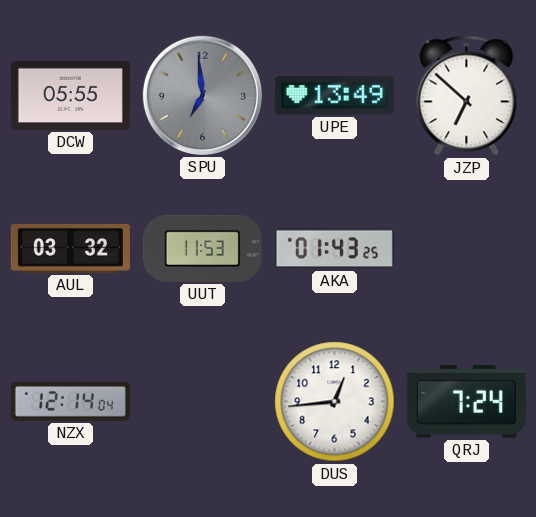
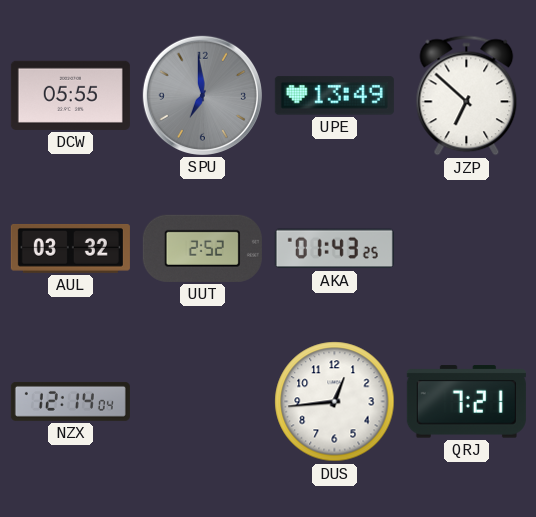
UUT: 11:53 -> 2:52
QRJ: 7:24 -> 7:21
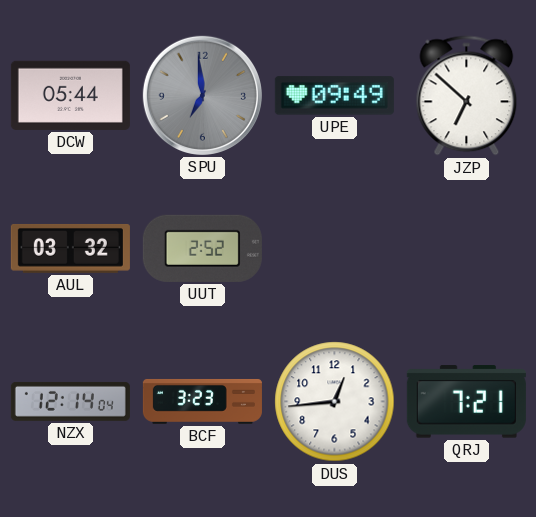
DCW: 05:55 -> 05:44
UPE: 13:49 -> 09:49
AKA: 01:43 -> none
BCF: none -> 3:23
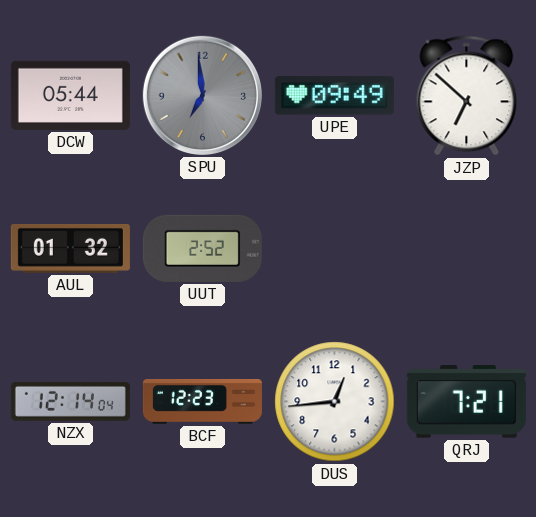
AUL: 03:32 -> 01:32
BCF: 3:23 -> 12:23
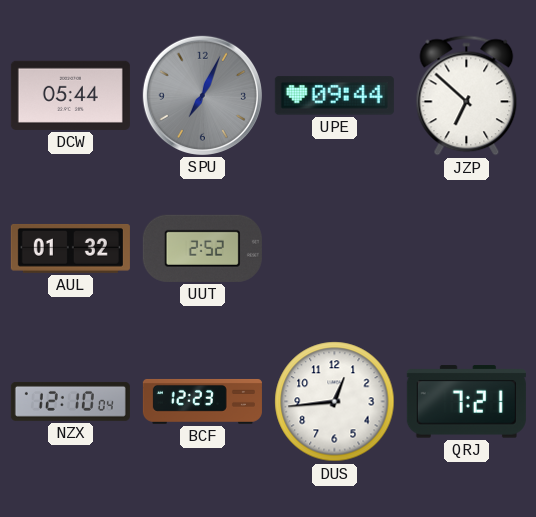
SPU: 6:59 -> 7:04
UPE: 09:49 -> 09:44
NZX: 12:14 -> 12:10
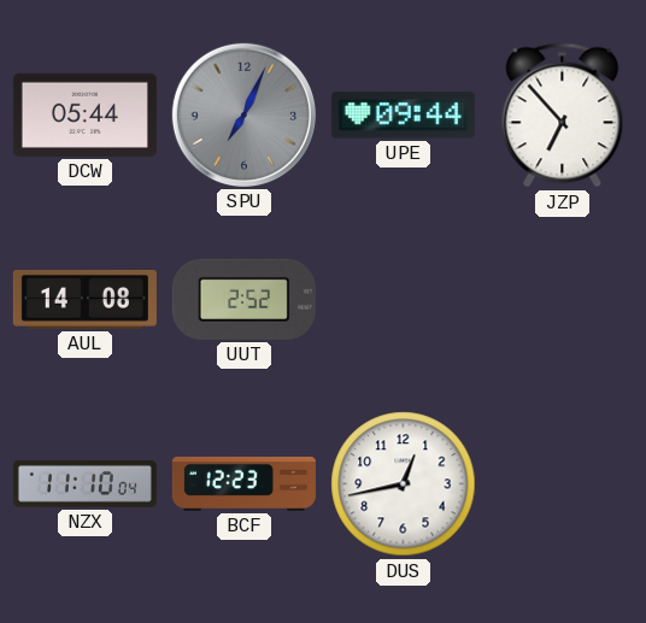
JZP: 6:52 -> 6:53
AUL: 01:32 -> 14:08
NZX: 12:10 -> 11:10
DUS: 12:44 -> 12:43
QRJ: 7:21 -> none
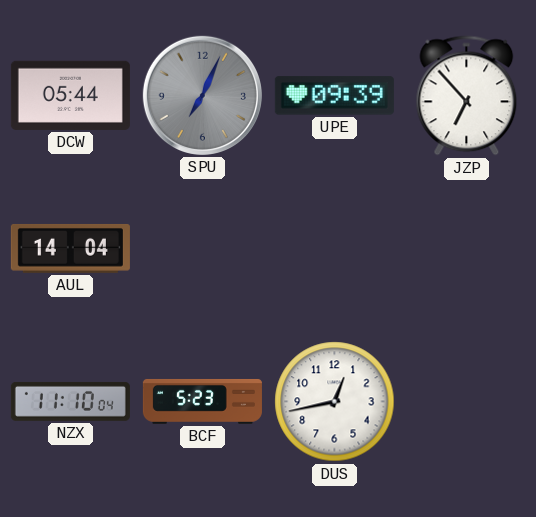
UPE: 09:44 -> 09:39
AUL: 14:08 -> 14:04
UUT: 2:52 -> none
BCF: 12:23 -> 5:23
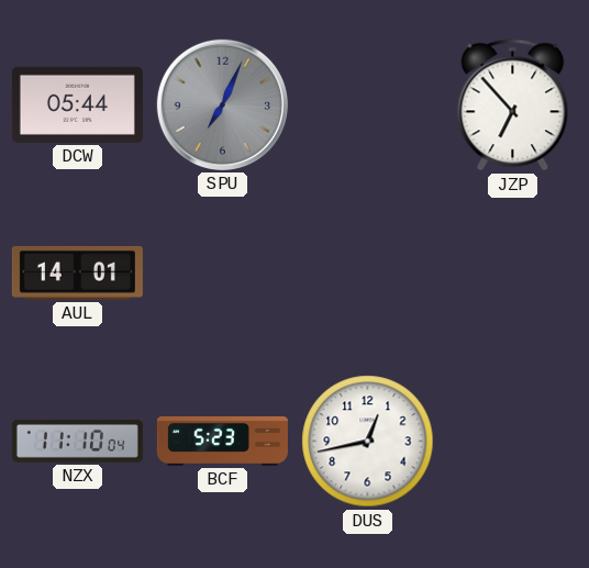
UPE: 09:39 -> none
AUL: 14:04 -> 14:01
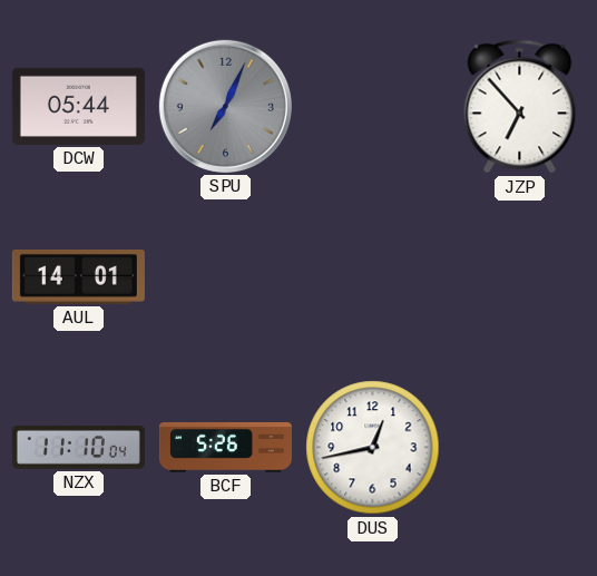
BCF: 5:23 -> 5:26
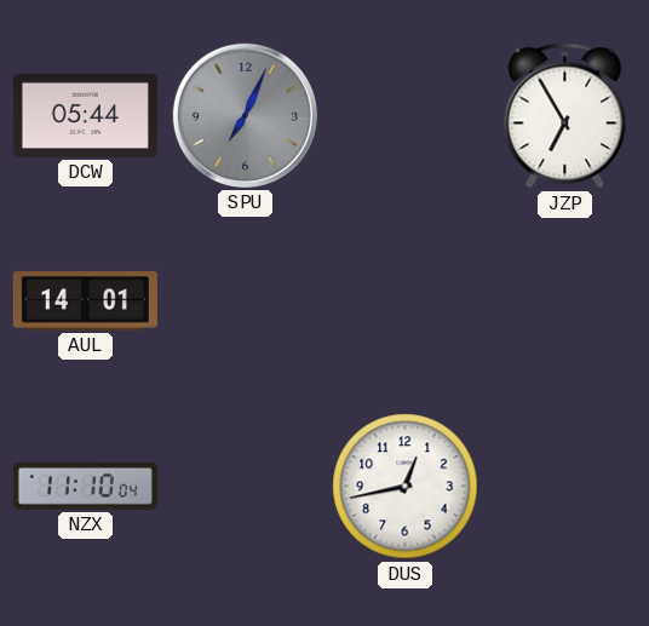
JZP: 6:53 -> 6:55
BCF: 5:26 -> none
